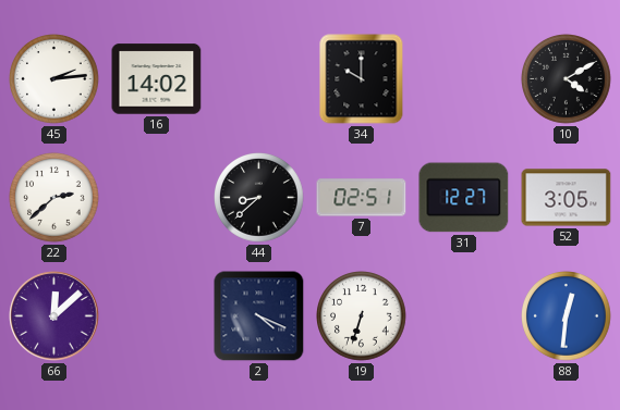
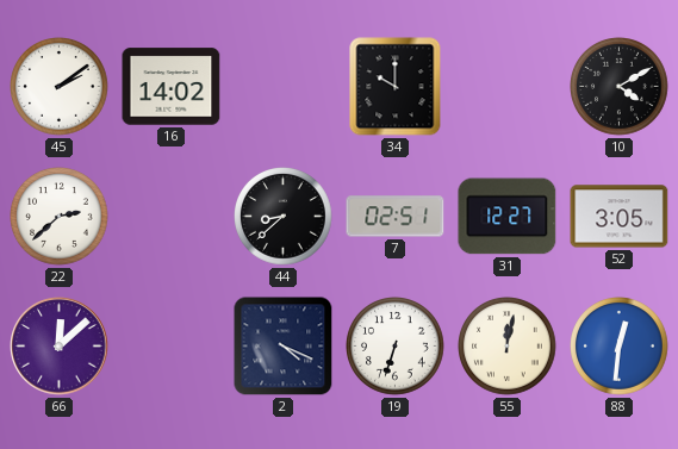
45: 2:14 -> 2:09
55: none -> 12:02
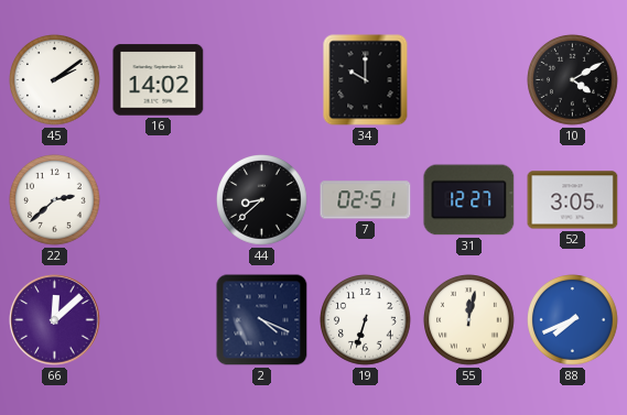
88: 12:31 -> 7:41
